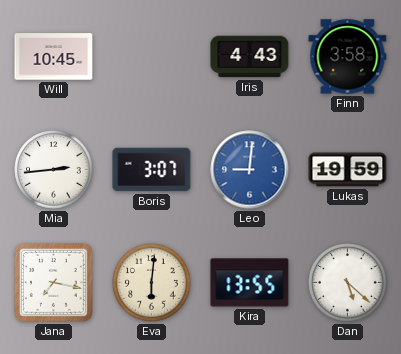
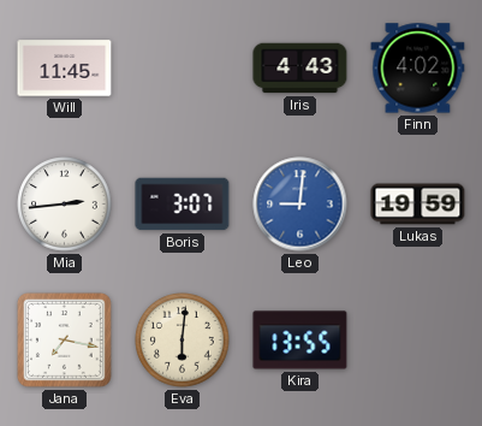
Will: 10:45 -> 11:45
Finn: 3:58 -> 4:02
Dan: 5:22 -> none
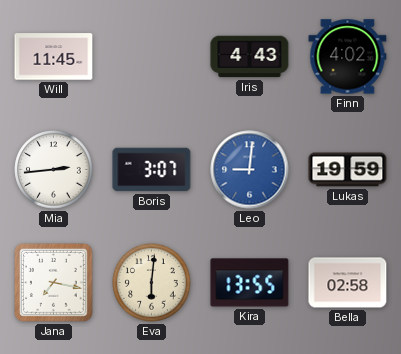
Bella: none -> 02:58
